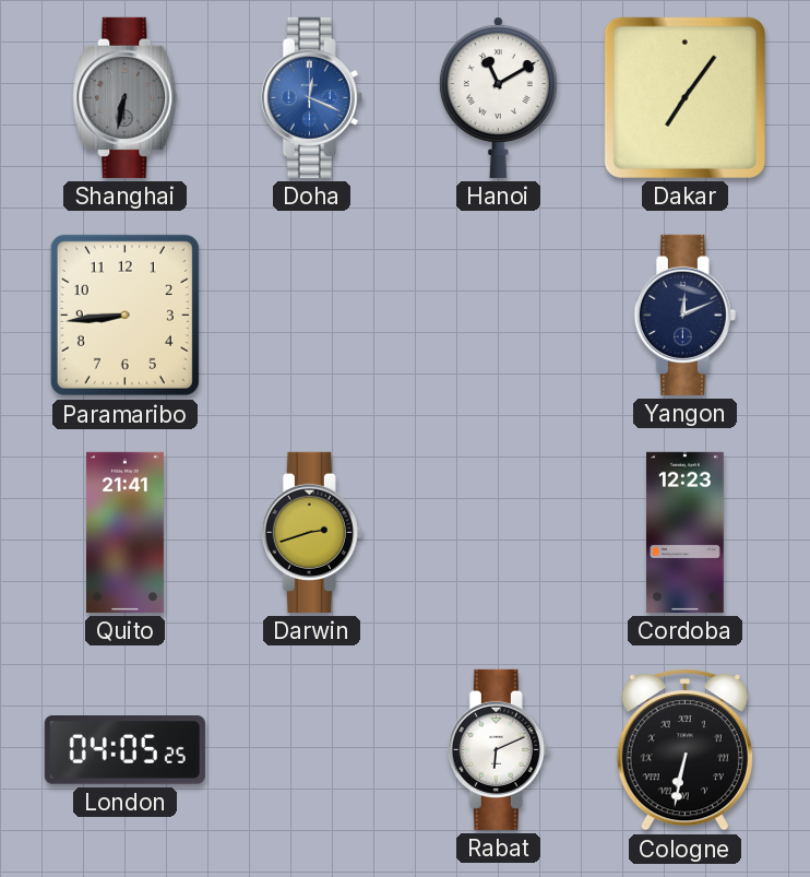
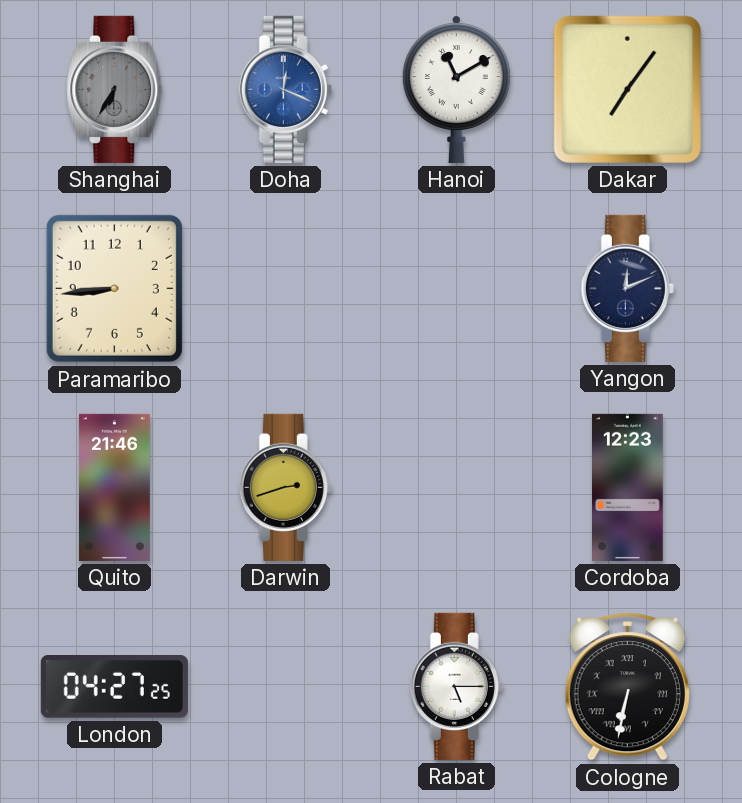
Shanghai: 6:32 -> 6:35
Quito: 21:41 -> 21:46
London: 04:05 -> 04:27
Rabat: 6:11 -> 5:15
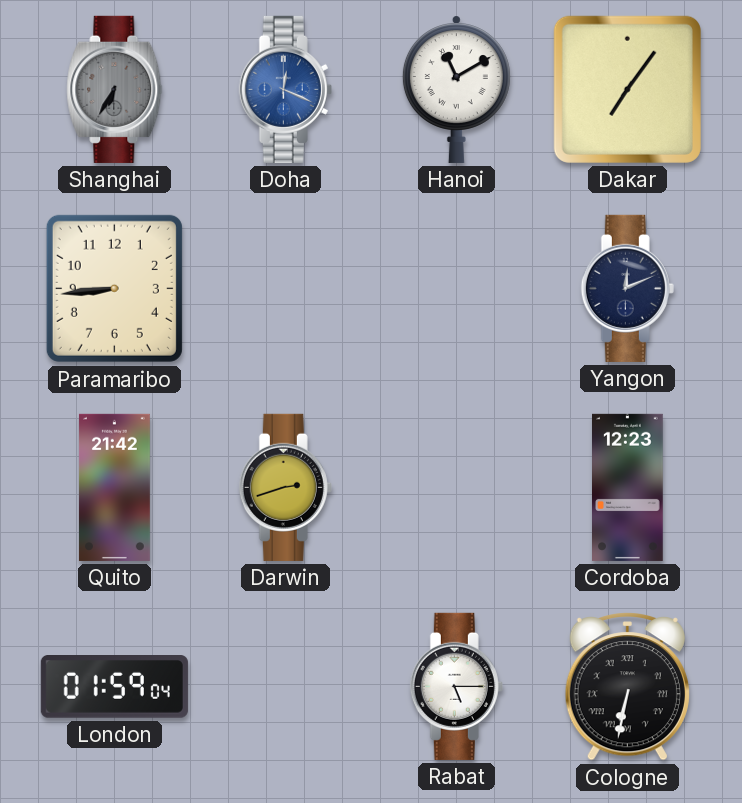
Quito: 21:46 -> 21:42
London: 04:27 -> 01:59
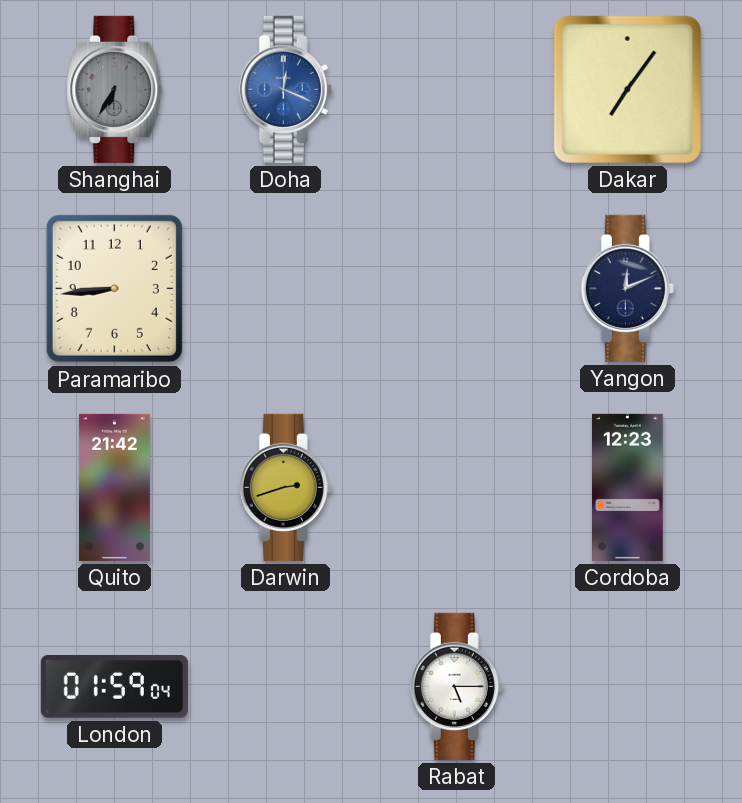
Hanoi: 11:10 -> none
Cologne: 6:32 -> none
